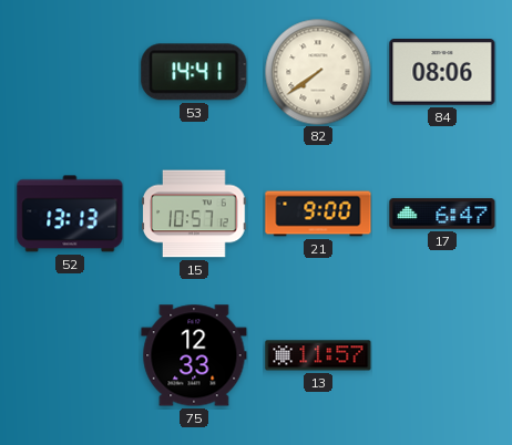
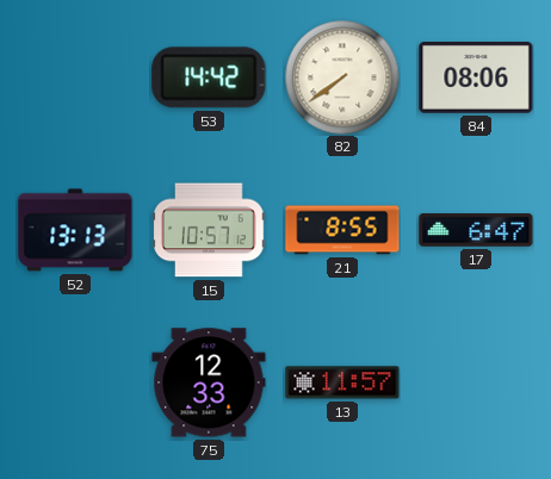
53: 14:41 -> 14:42
21: 9:00 -> 8:55
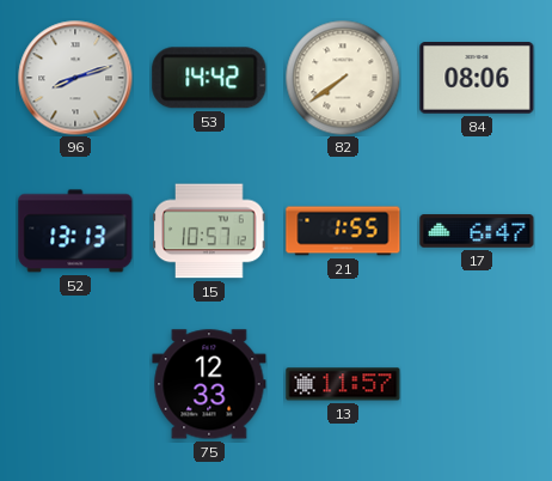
96: none -> 8:12
21: 8:55 -> 1:55
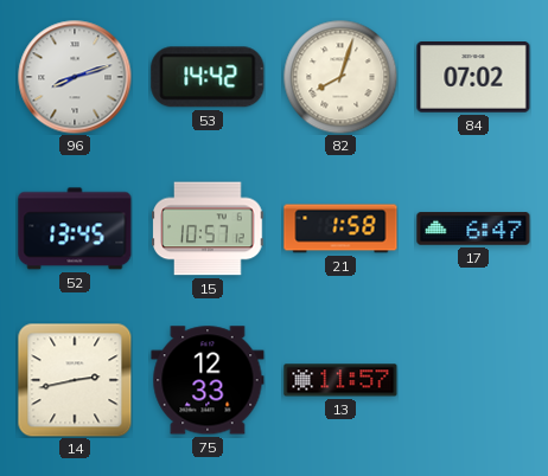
82: 7:39 -> 8:03
84: 08:06 -> 07:02
52: 13:13 -> 13:45
21: 1:55 -> 1:58
14: none -> 2:43
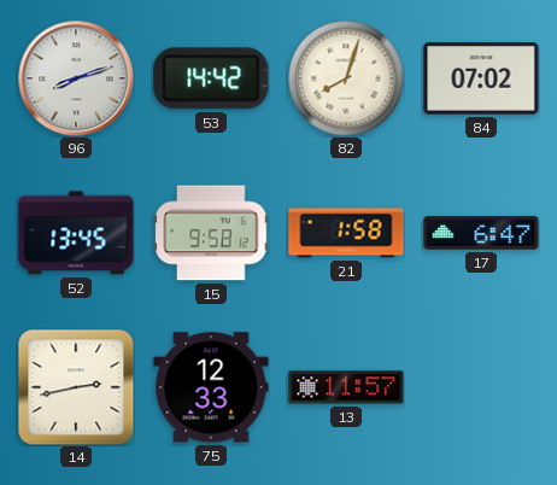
15: 10:57 -> 9:58
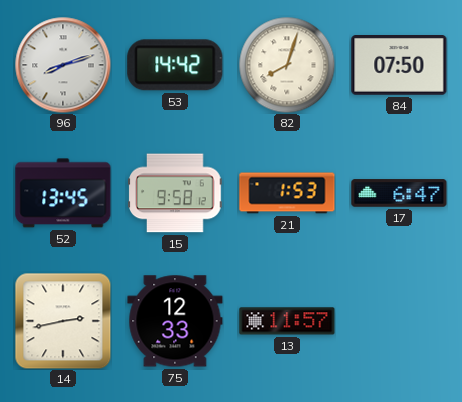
84: 07:02 -> 07:50
21: 1:58 -> 1:53
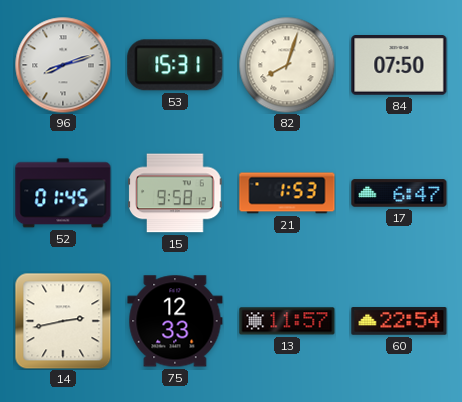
53: 14:42 -> 15:31
52: 13:45 -> 01:45
60: none -> 22:54
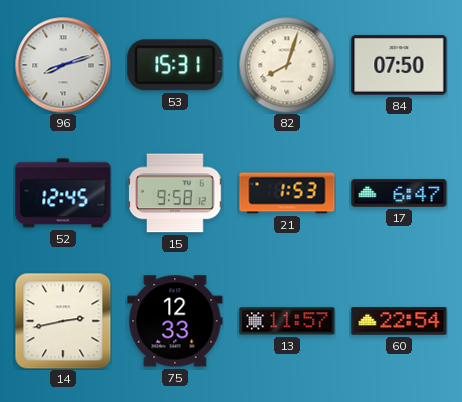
52: 01:45 -> 12:45
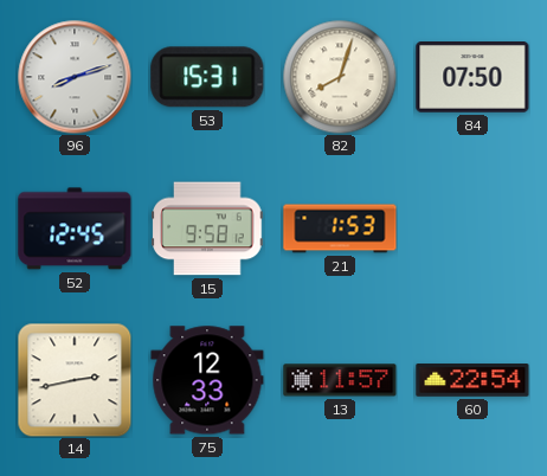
17: 6:47 -> none
